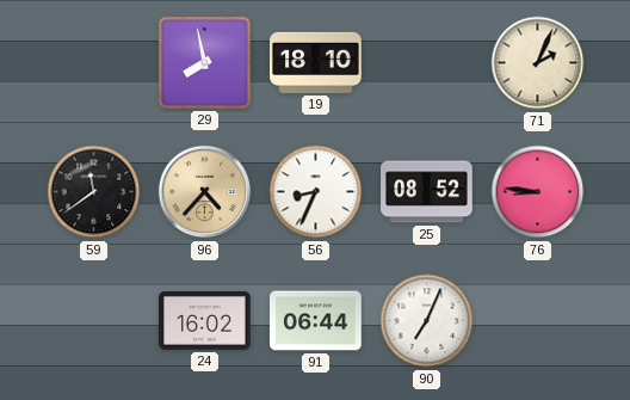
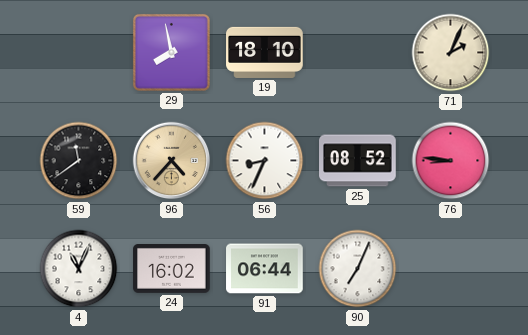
4: none -> 11:04
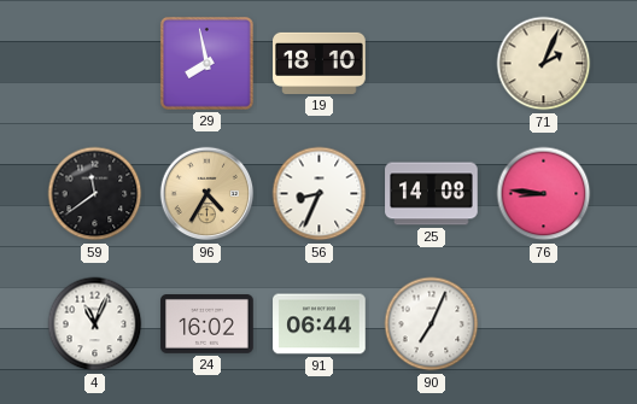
96: 4:37 -> 4:35
25: 08:52 -> 14:08
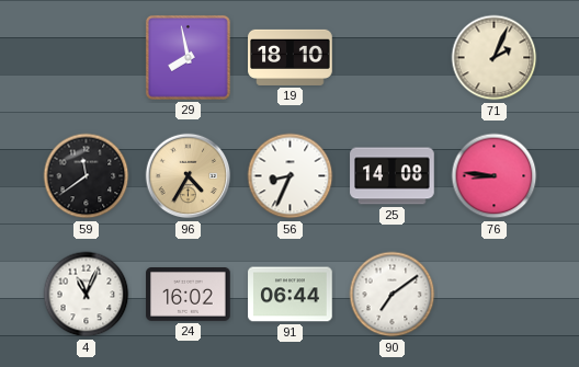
90: 7:04 -> 7:09
